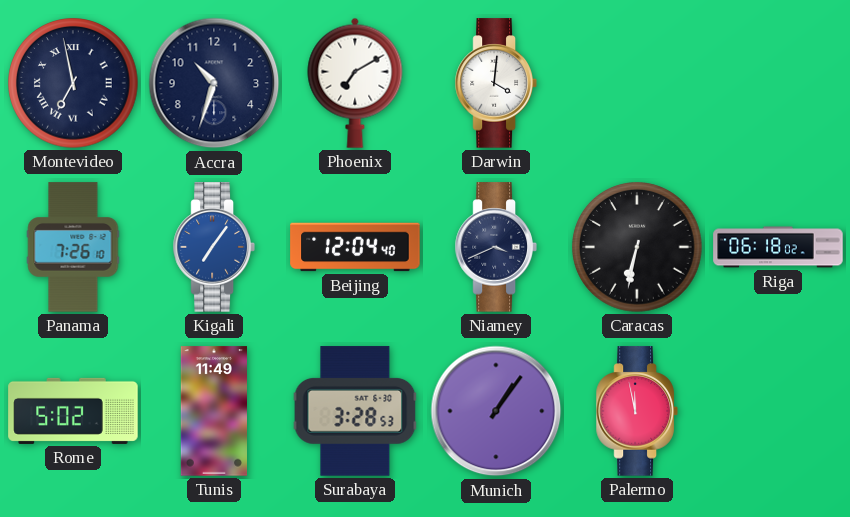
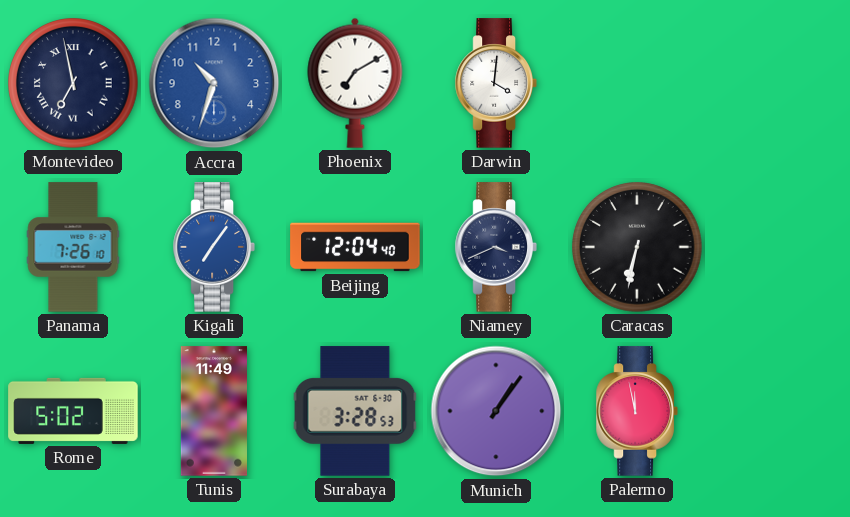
Accra dial: navy -> blue
Riga: 06:18 -> none
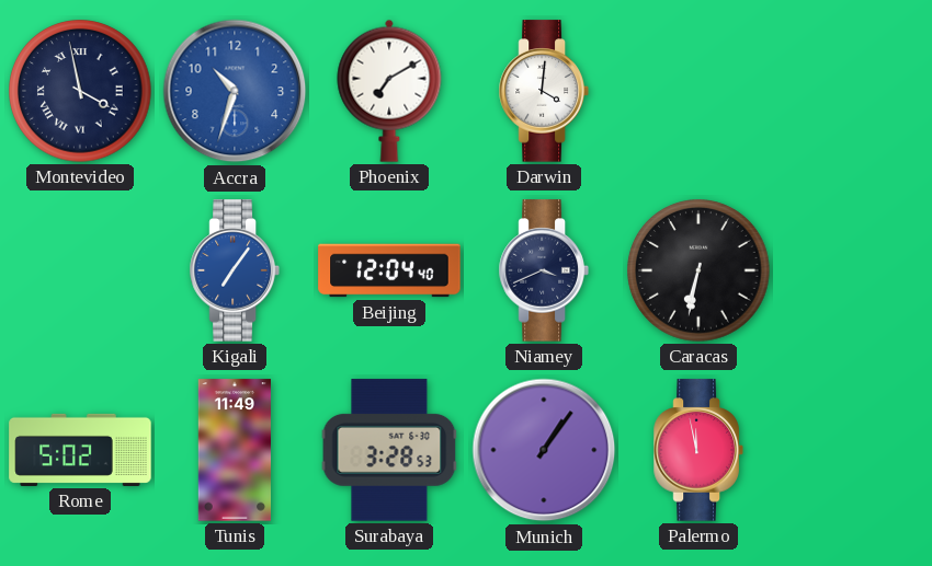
Montevideo: 6:58 -> 3:58
Panama: 7:26 -> none
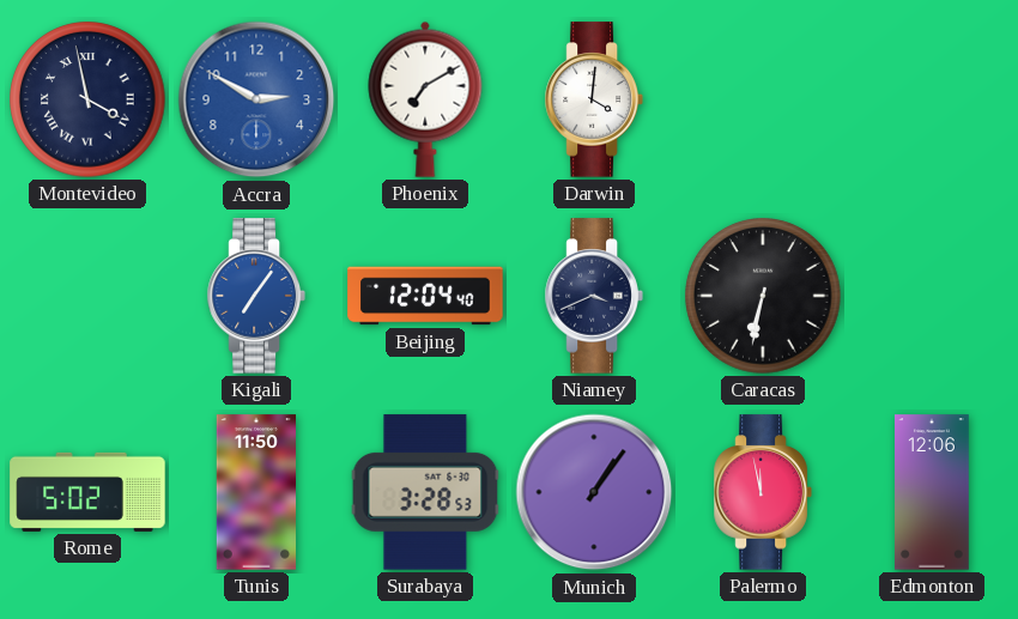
Accra: 10:33 -> 2:50
Tunis: 11:49 -> 11:50
Edmonton: none -> 12:06
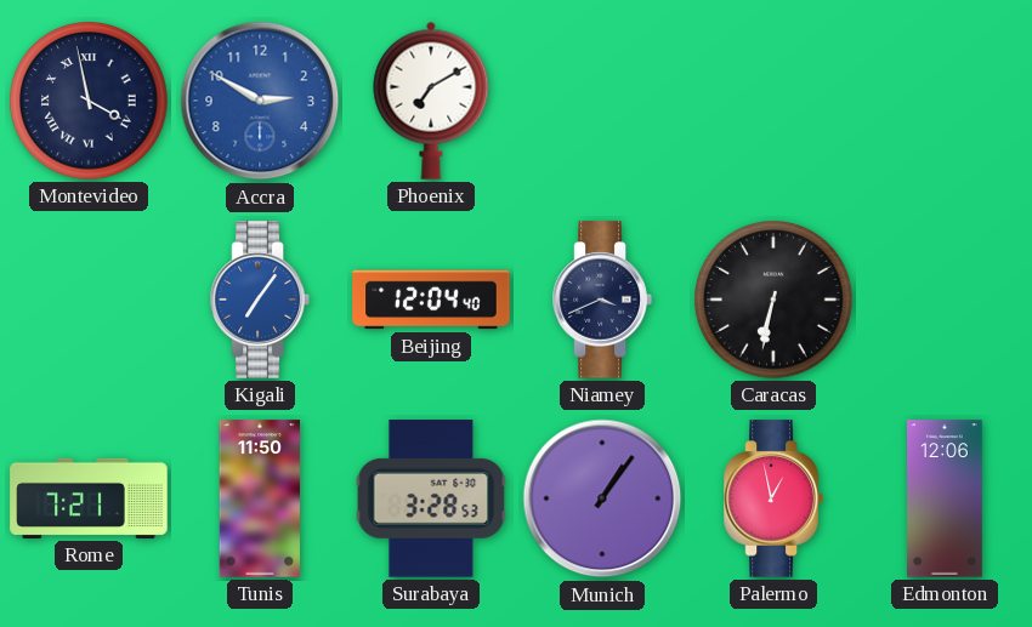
Darwin: 4:01 -> none
Rome: 5:02 -> 7:21
Palermo: 11:58 -> 12:58
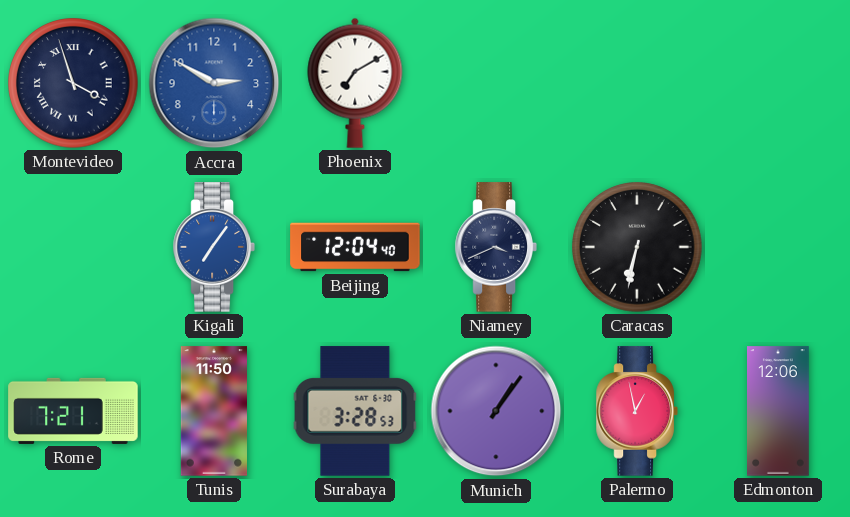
Montevideo: 3:58 -> 3:57
